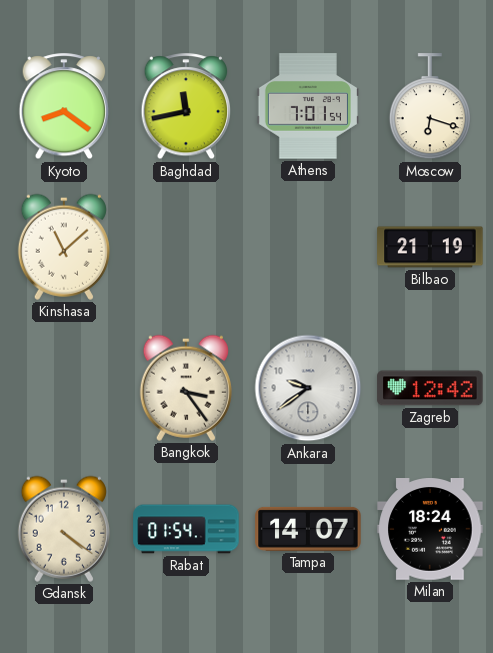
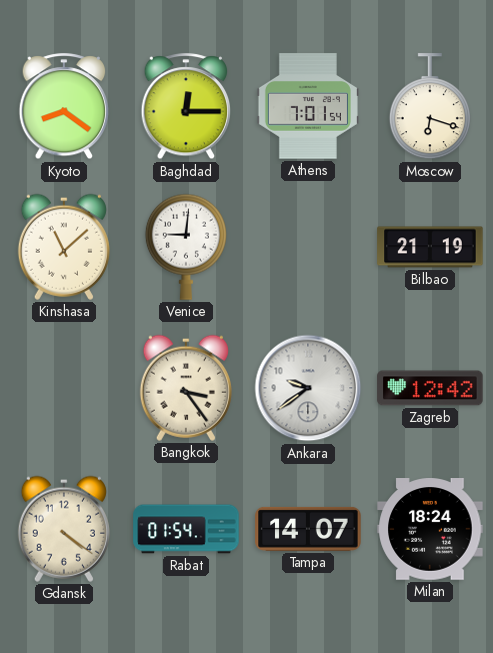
Baghdad: 11:43 -> 12:15
Venice: none -> 9:01
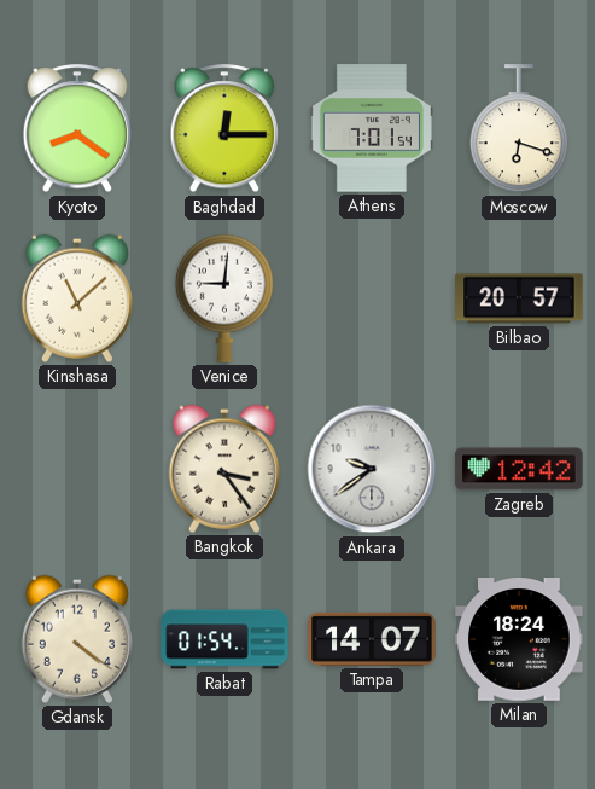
Bilbao: 21:19 -> 20:57
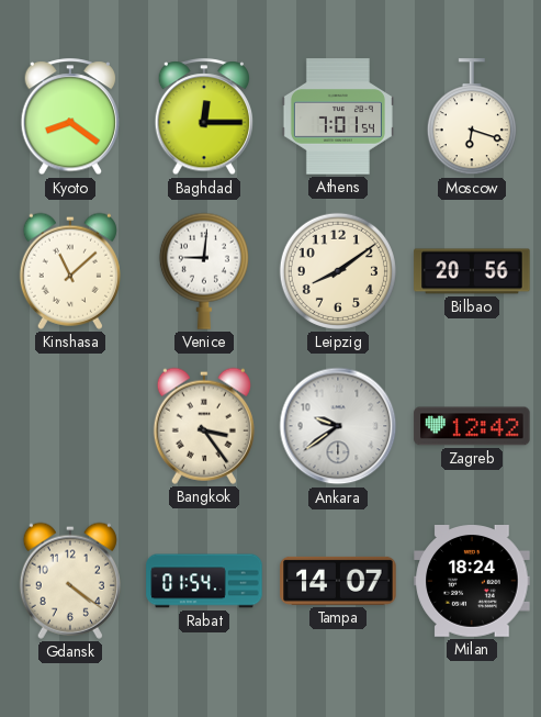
Leipzig: none -> 8:09
Bilbao: 20:57 -> 20:56
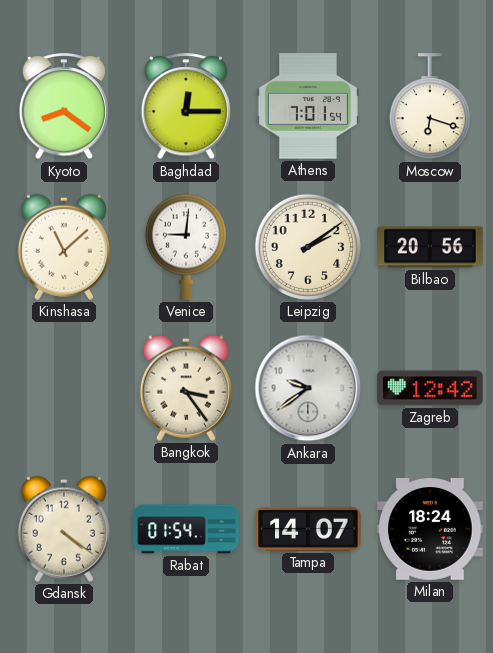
Leipzig: 8:09 -> 2:09
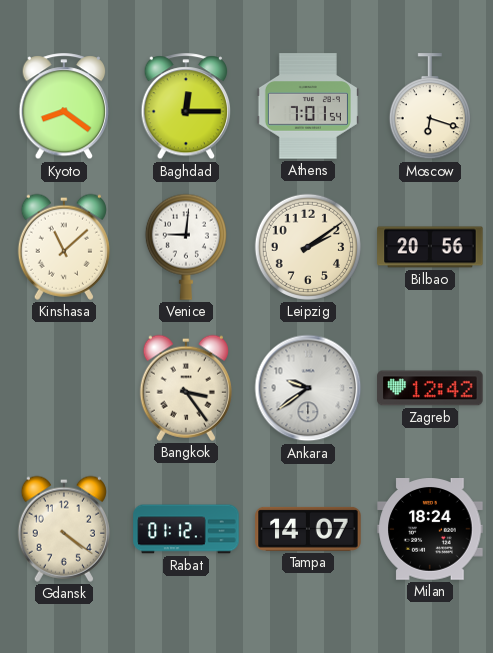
Rabat: 01:54 -> 01:12
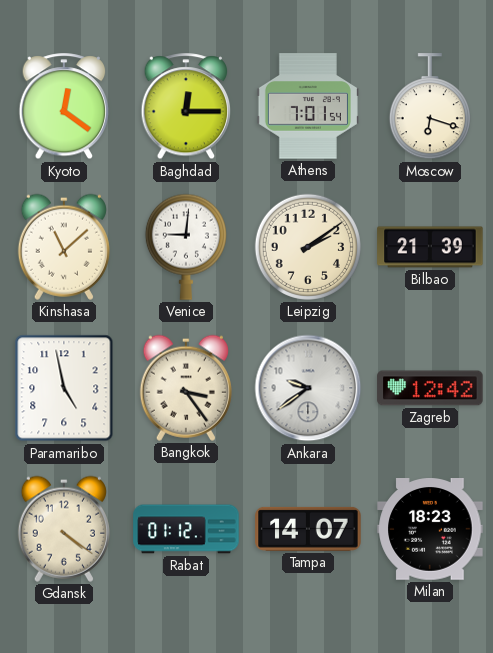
Kyoto: 8:21 -> 12:21
Bilbao: 20:56 -> 21:39
Paramaribo: none -> 4:58
Milan: 18:24 -> 18:23
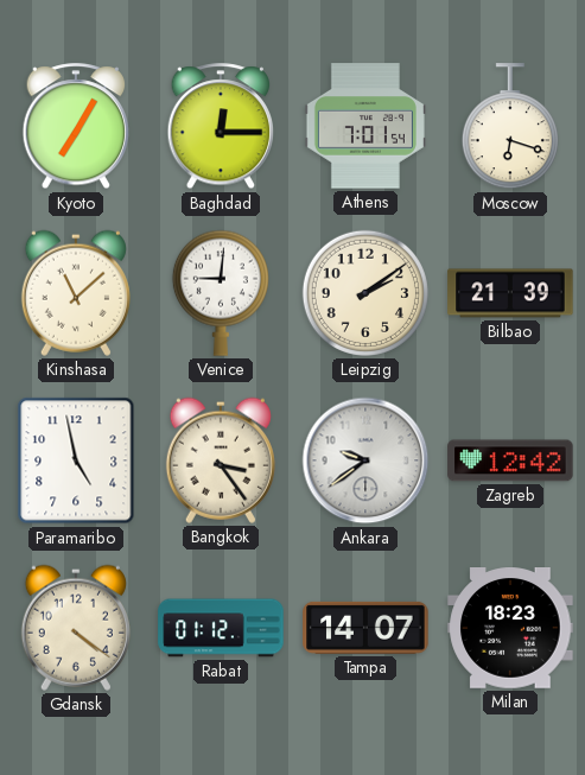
Kyoto: 12:21 -> 7:05
